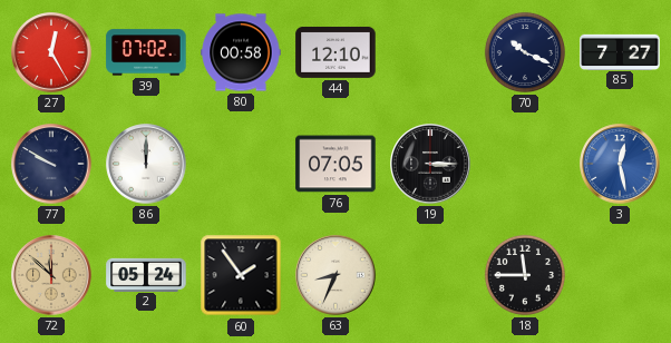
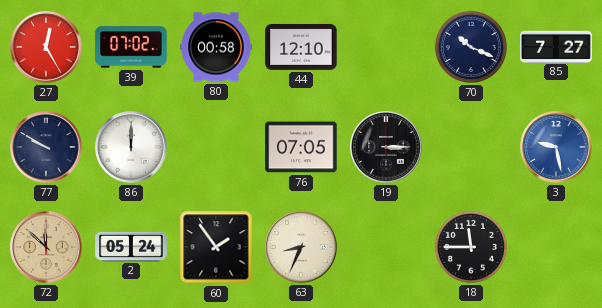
3: 12:28 -> 9:28
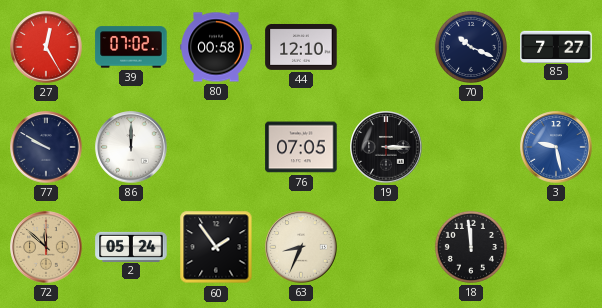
18: 11:45 -> 11:59
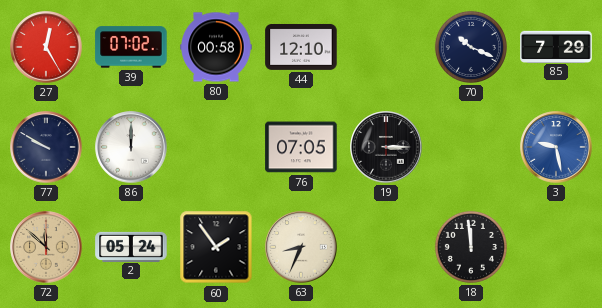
85: 7:27 -> 7:29
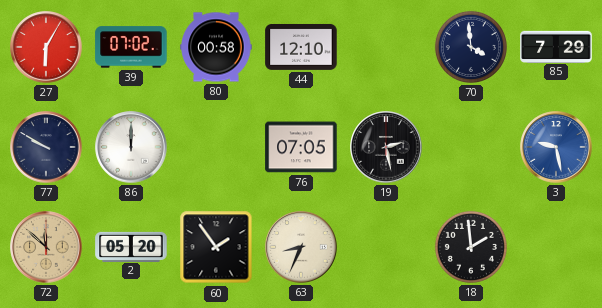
27: 12:25 -> 6:05
70: 10:19 -> 3:59
19: 3:15 -> 2:28
2: 05:24 -> 05:20
18: 11:59 -> 1:59
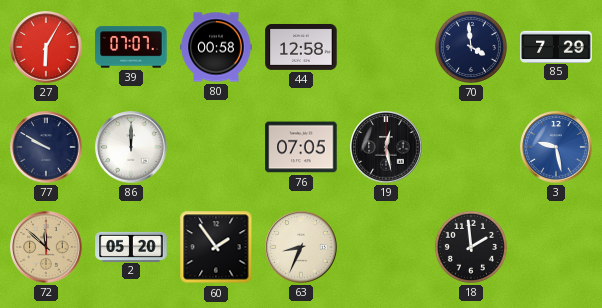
39: 07:02 -> 07:07
44: 12:10 -> 12:58
19: 2:28 -> 12:28
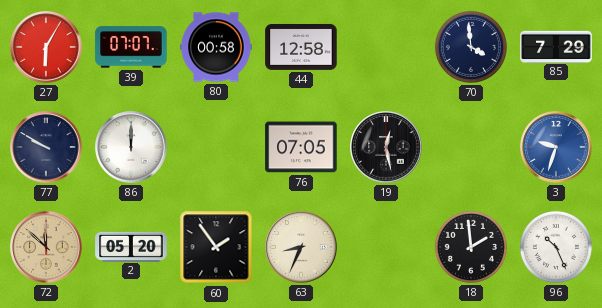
3: 9:28 -> 9:33
96: none -> 10:26
